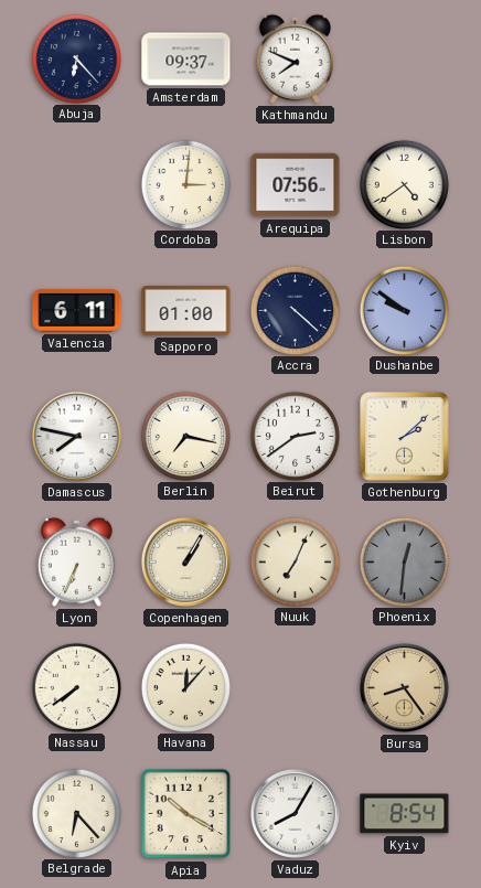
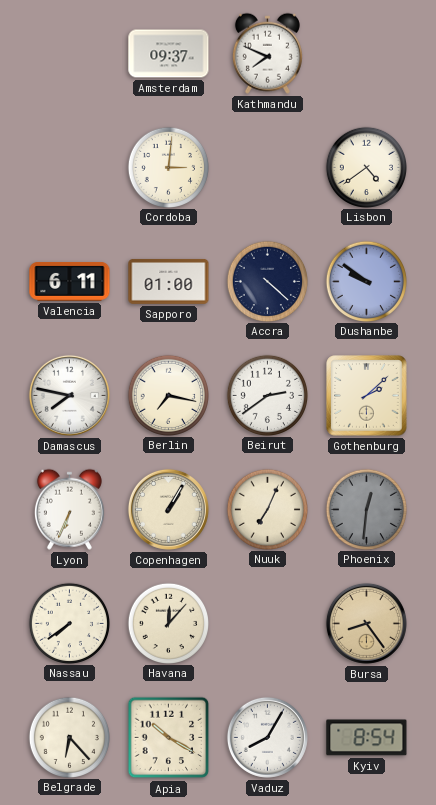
Abuja: 6:23 -> none
Arequipa: 07:56 -> none
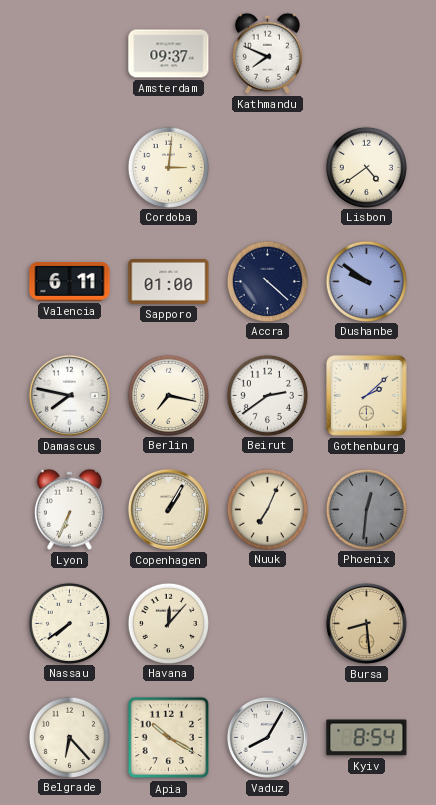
Bursa: 8:24 -> 8:29
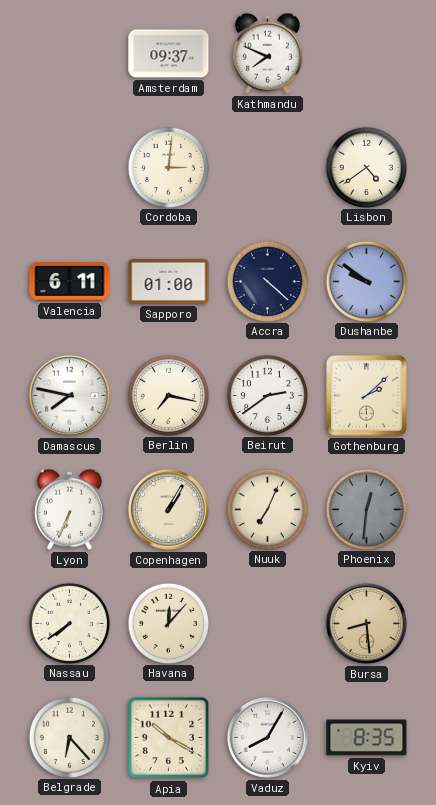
Kyiv: 8:54 -> 8:35
